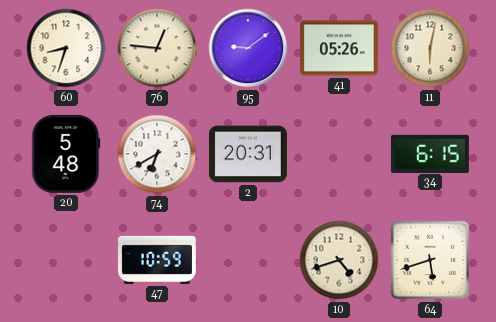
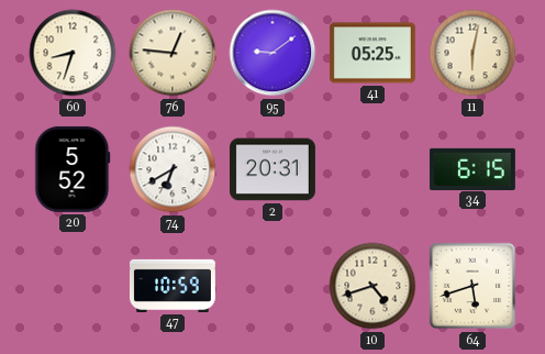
41: 05:26 -> 05:25
20: 5:48 -> 5:52
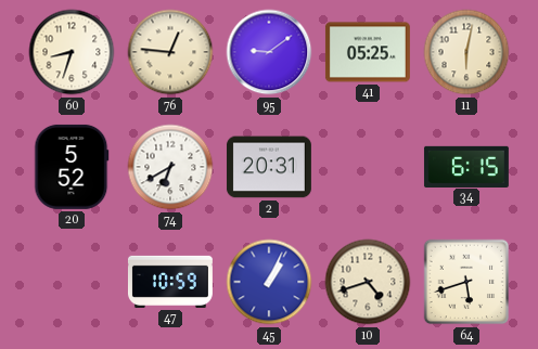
45: none -> 1:04
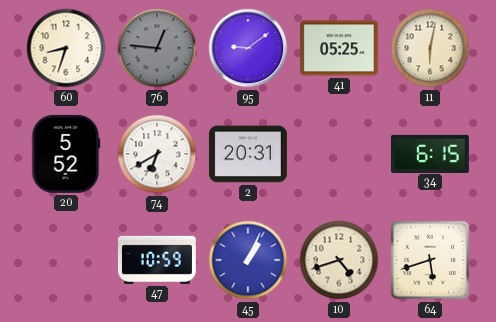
76 dial: cream -> grey
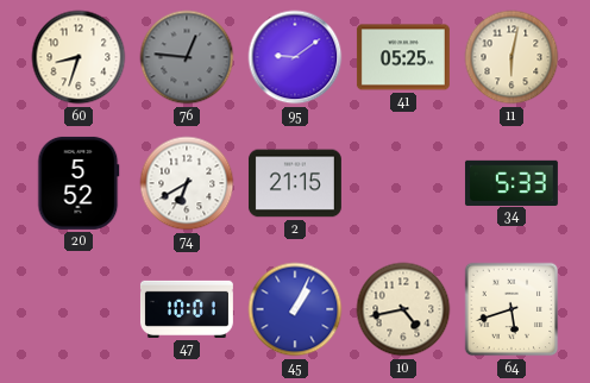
2: 20:31 -> 21:15
34: 6:15 -> 5:33
47: 10:59 -> 10:01
10: 4:42 -> 4:43
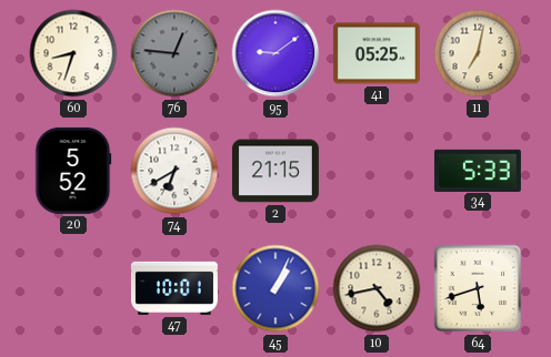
11: 6:02 -> 7:02
